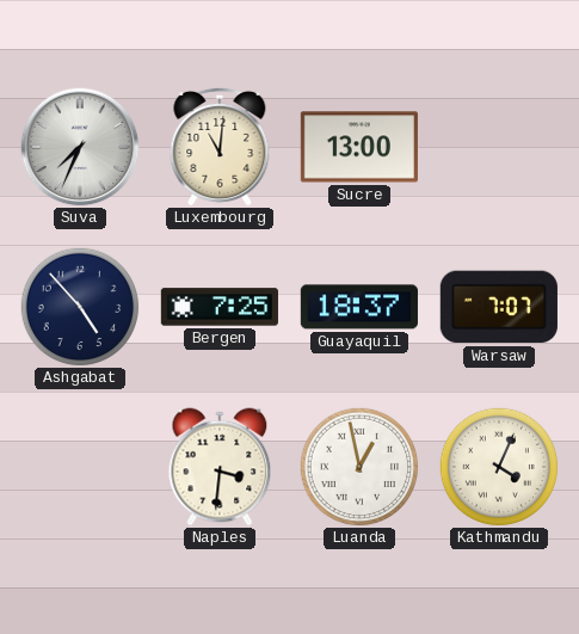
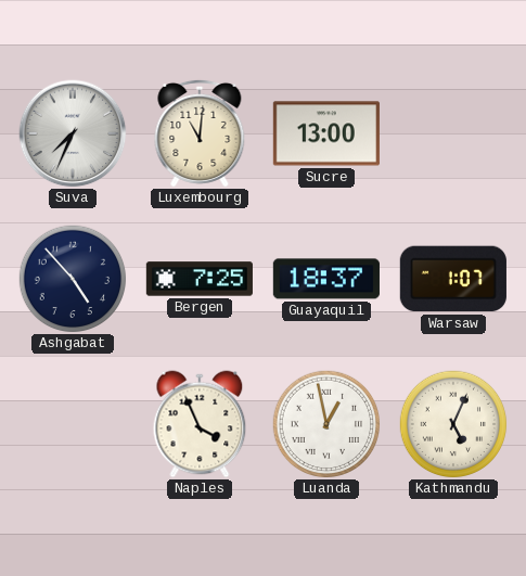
Warsaw: 7:07 -> 1:07
Naples: 3:31 -> 3:56
Kathmandu: 4:04 -> 5:04
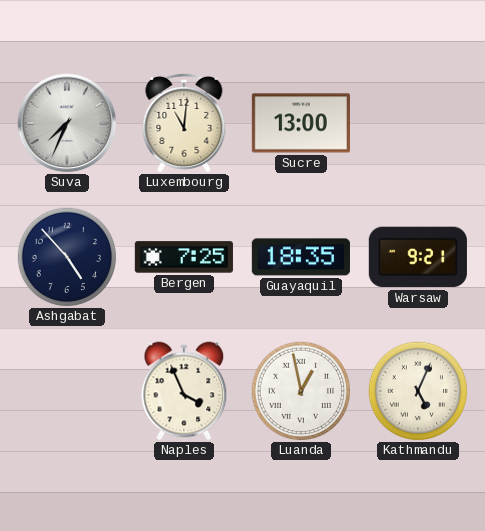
Guayaquil: 18:37 -> 18:35
Warsaw: 1:07 -> 9:21
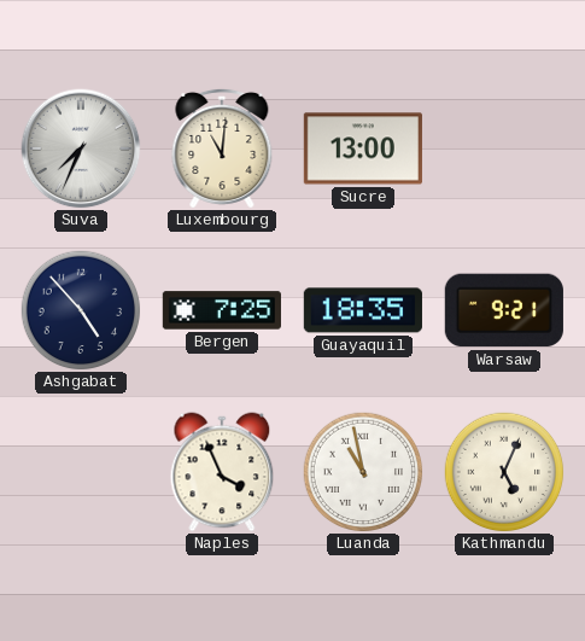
Luanda: 12:58 -> 10:58
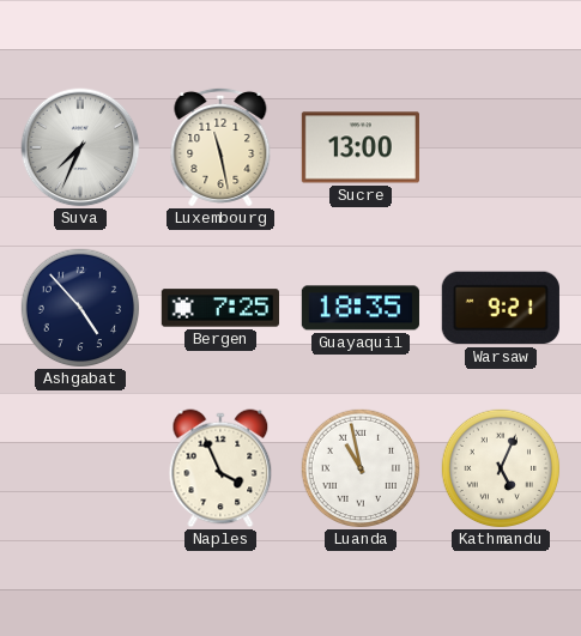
Luxembourg: 11:01 -> 11:28
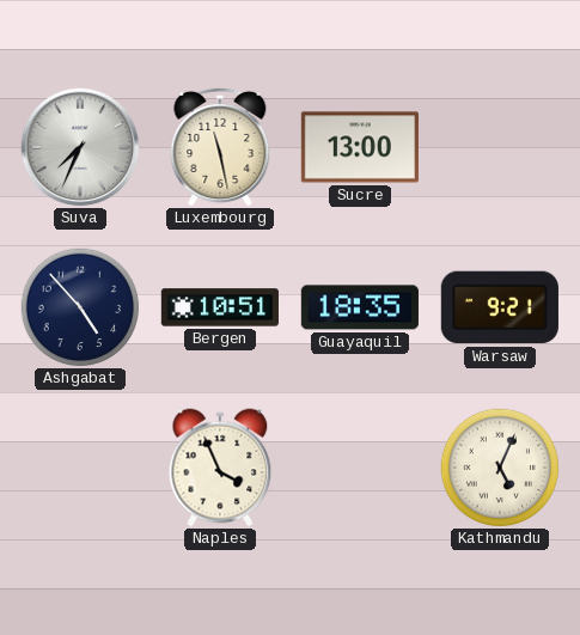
Bergen: 7:25 -> 10:51
Luanda: 10:58 -> none
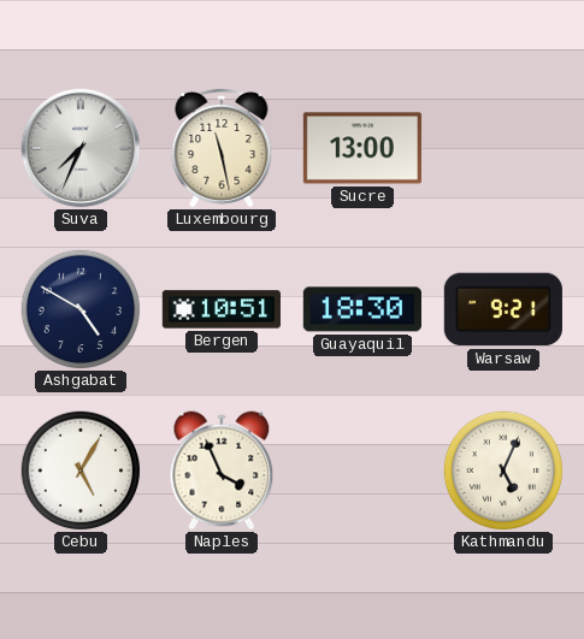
Ashgabat: 4:53 -> 4:50
Guayaquil: 18:35 -> 18:30
Cebu: none -> 5:05
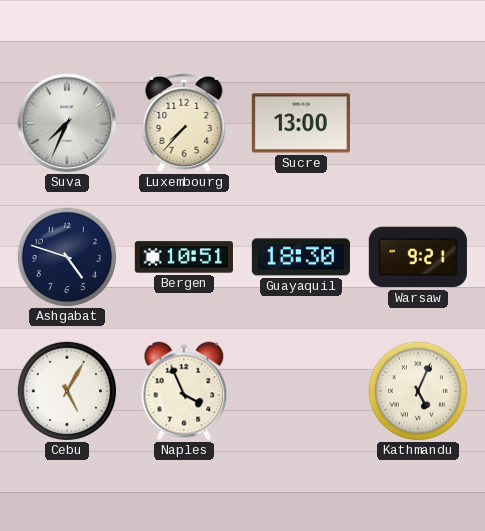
Luxembourg: 11:28 -> 7:37
Ashgabat: 4:50 -> 4:48
